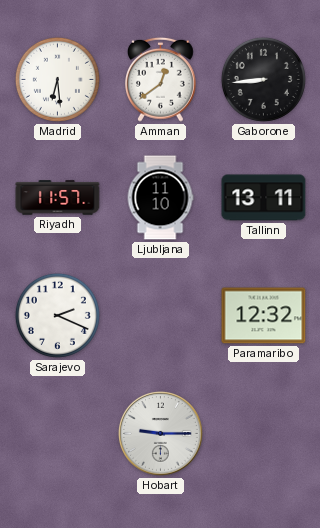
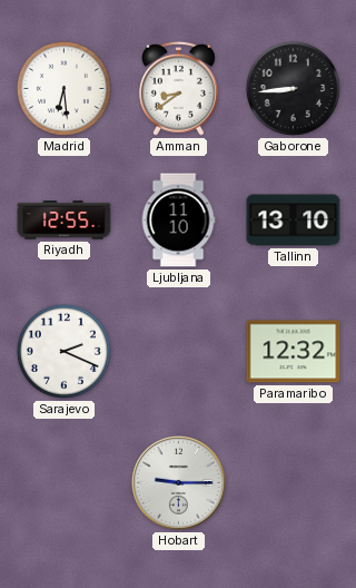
Amman: 12:39 -> 8:39
Riyadh: 11:57 -> 12:55
Tallinn: 13:11 -> 13:10
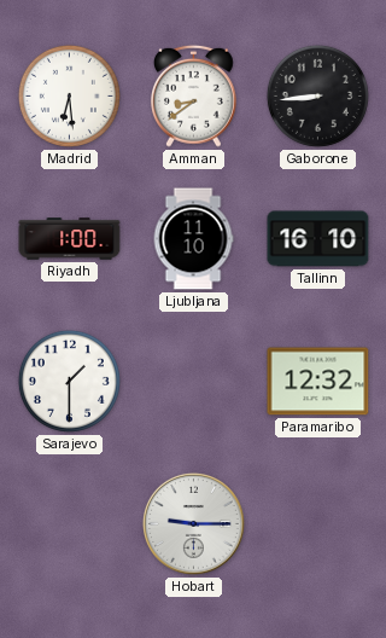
Riyadh: 12:55 -> 1:00
Tallinn: 13:10 -> 16:10
Sarajevo: 2:19 -> 1:30
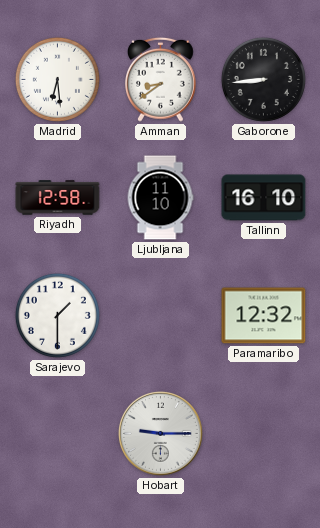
Riyadh: 1:00 -> 12:58
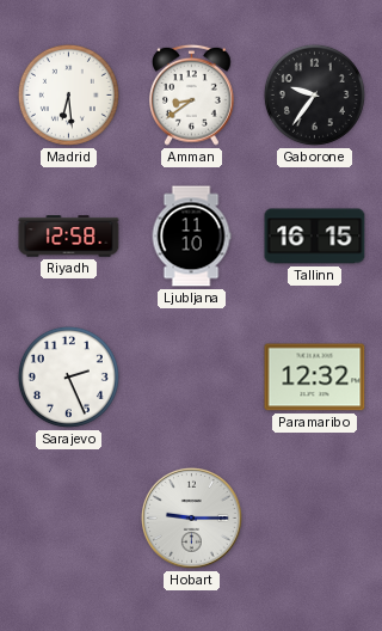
Gaborone: 8:44 -> 9:36
Tallinn: 16:10 -> 16:15
Sarajevo: 1:30 -> 2:26
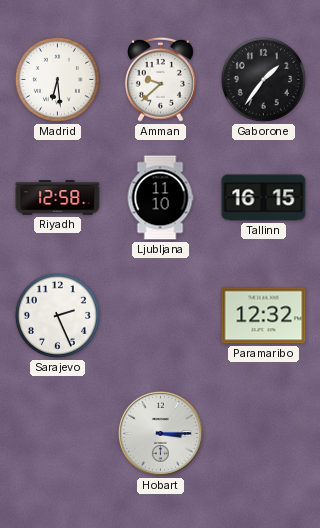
Amman: 8:39 -> 9:38
Gaborone: 9:36 -> 1:36
Hobart: 9:15 -> 3:15
